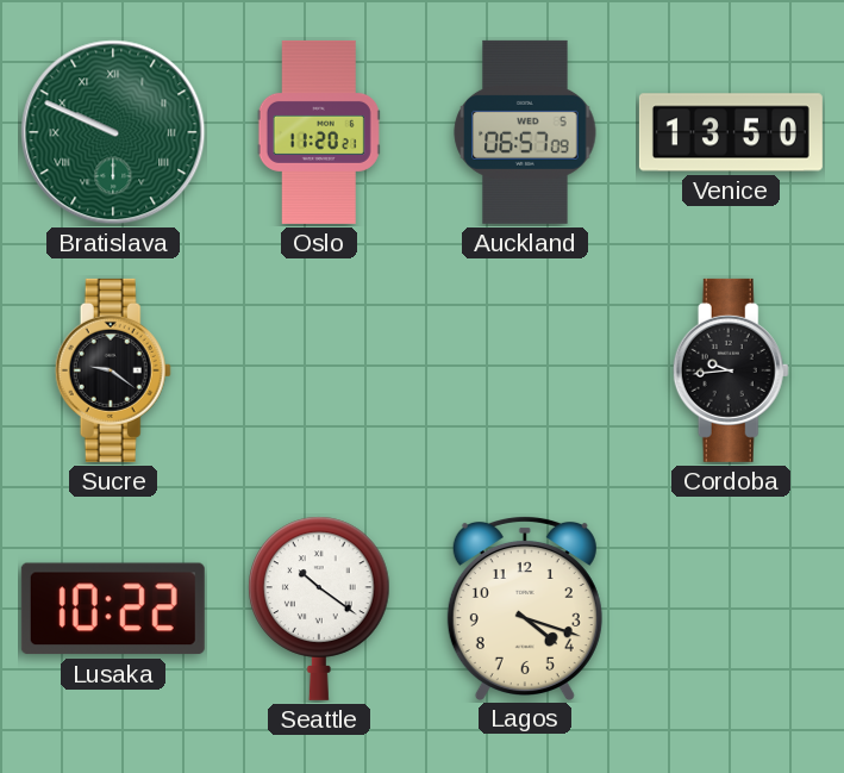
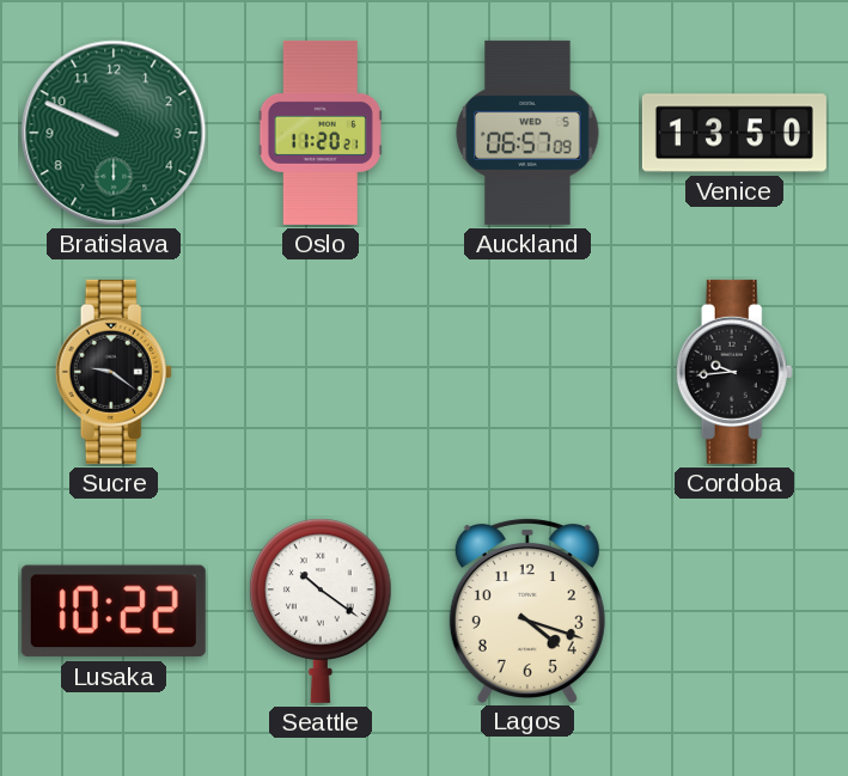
Bratislava numerals: Roman -> Arabic
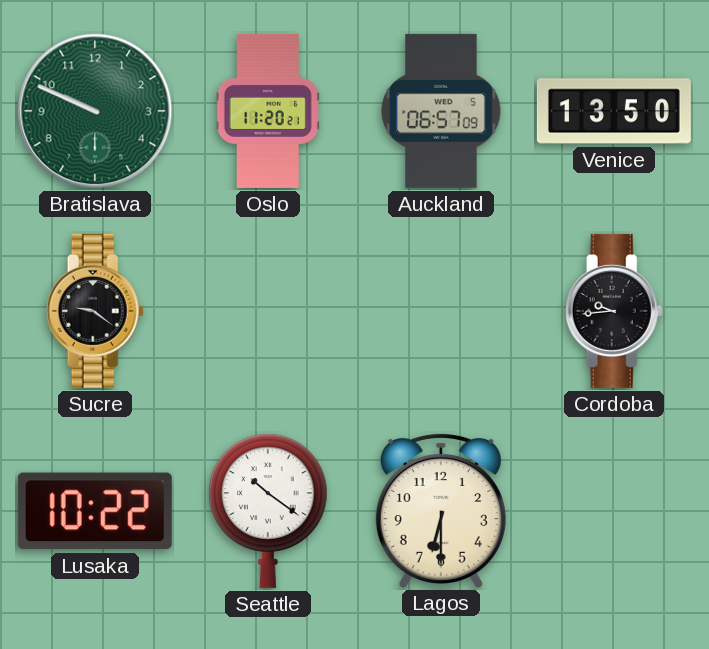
Lagos: 4:18 -> 6:30
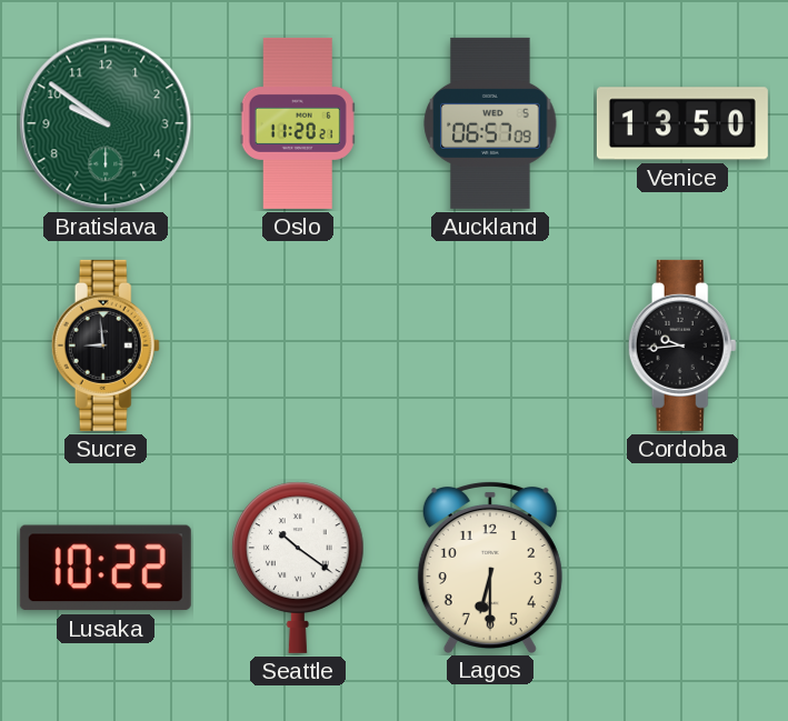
Bratislava: 9:49 -> 9:51
Sucre: 9:21 -> 8:59
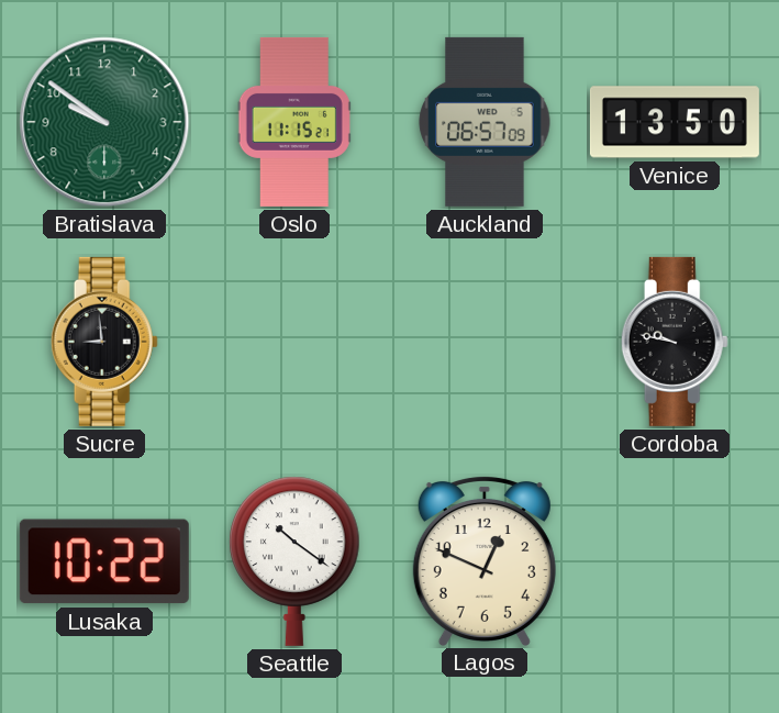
Oslo: 11:20 -> 11:15
Cordoba: 9:44 -> 9:47
Lagos: 6:30 -> 12:49
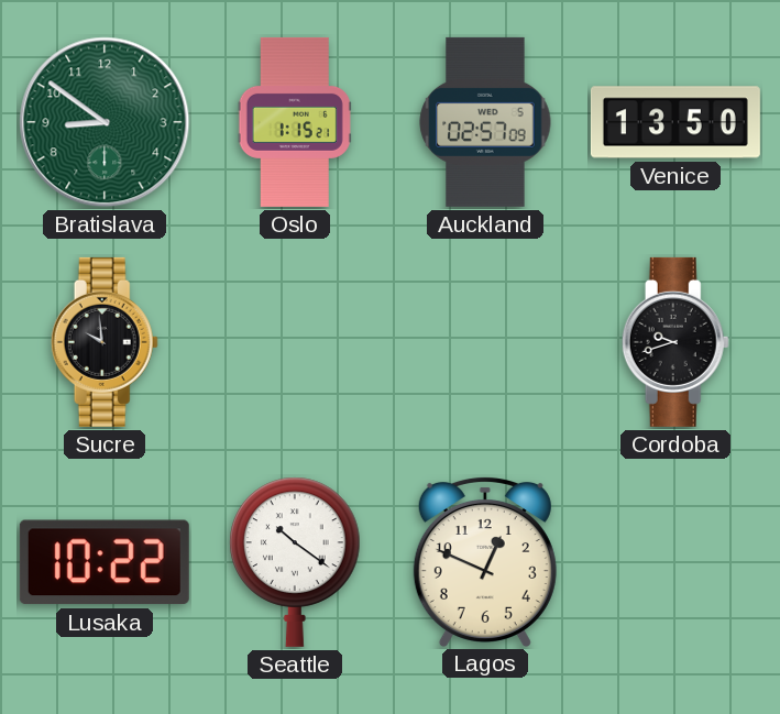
Bratislava: 9:51 -> 8:51
Oslo: 11:15 -> 1:15
Auckland: 06:57 -> 02:57
Sucre: 8:59 -> 9:59
Cordoba: 9:47 -> 9:42
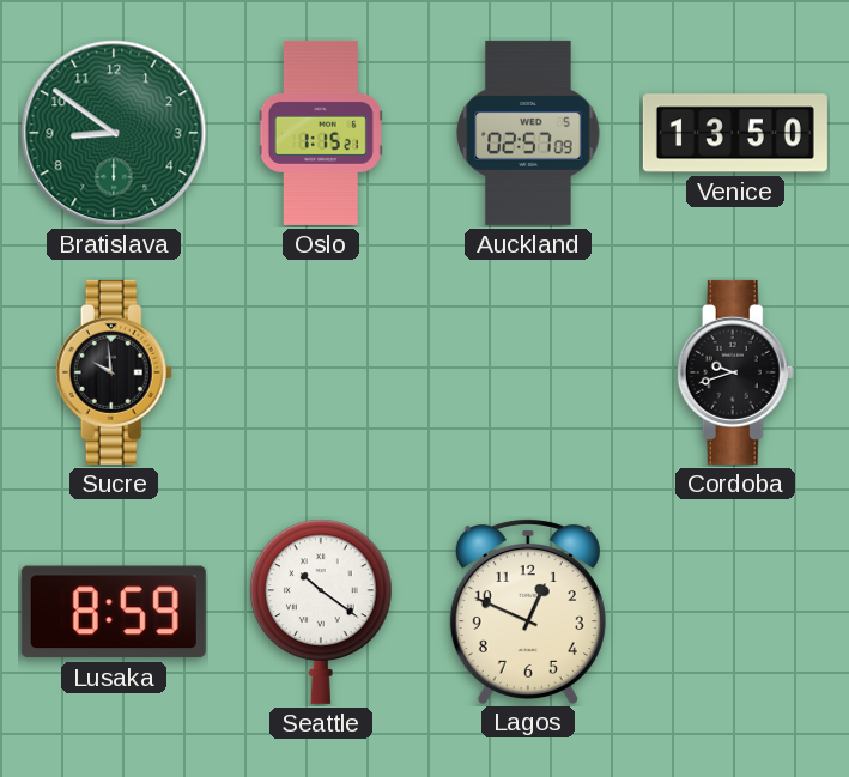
Lusaka: 10:22 -> 8:59
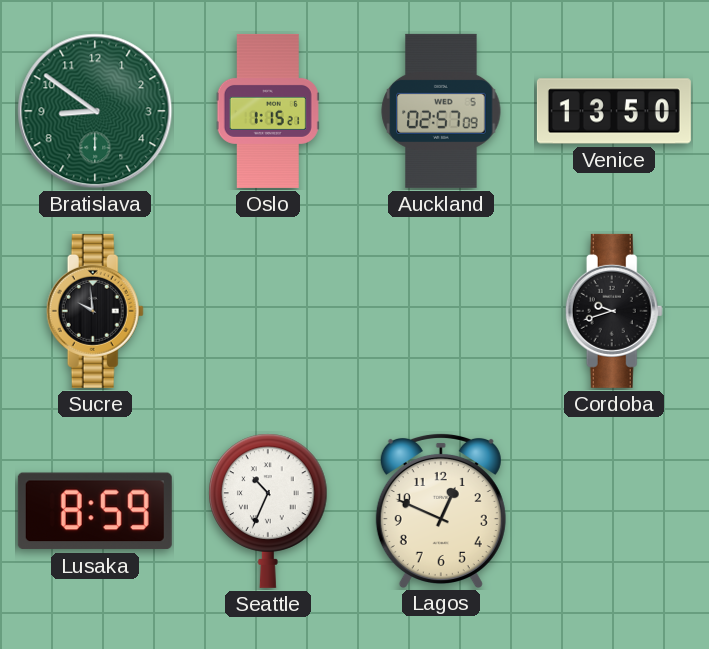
Seattle: 10:21 -> 10:34
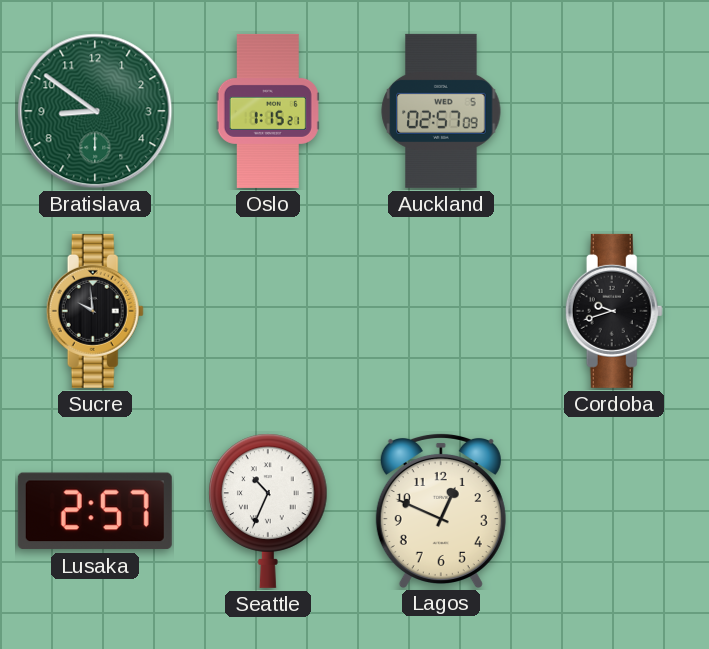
Venice: 13:50 -> none
Lusaka: 8:59 -> 2:57
